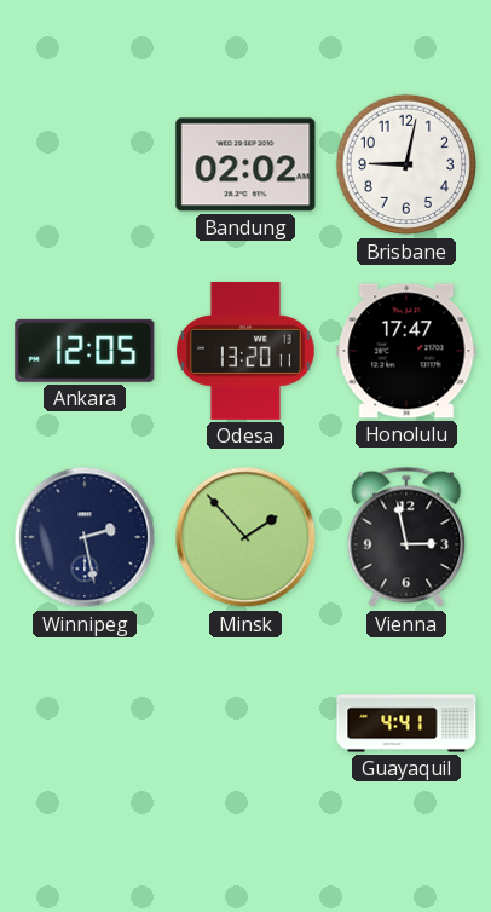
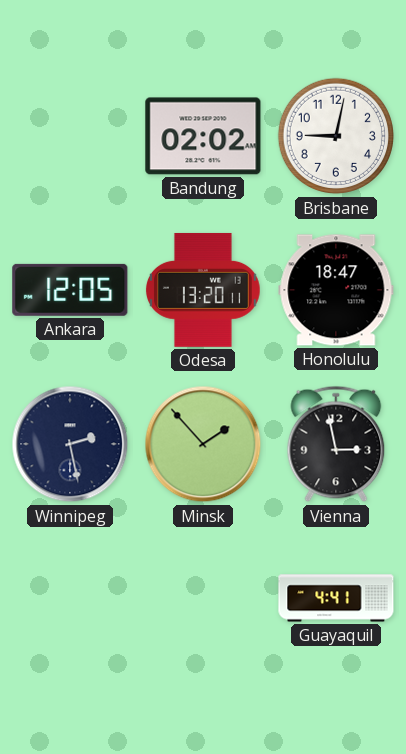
Honolulu: 17:47 -> 18:47
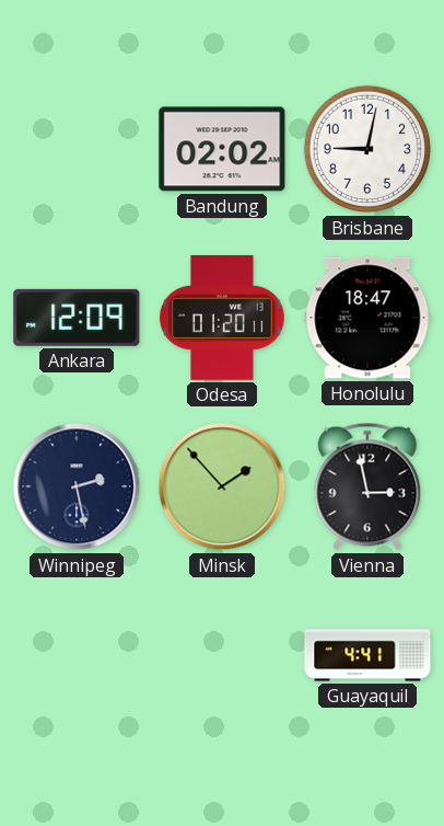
Ankara: 12:05 -> 12:09
Odesa: 13:20 -> 01:20
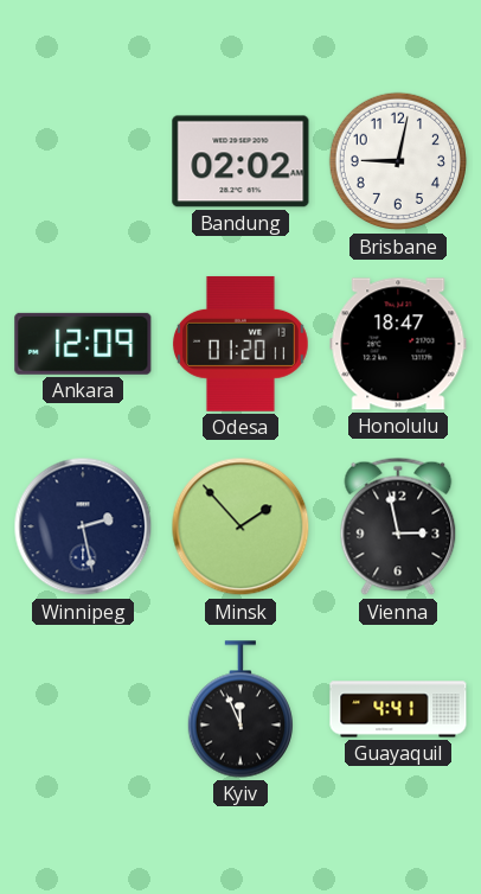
Kyiv: none -> 11:56
